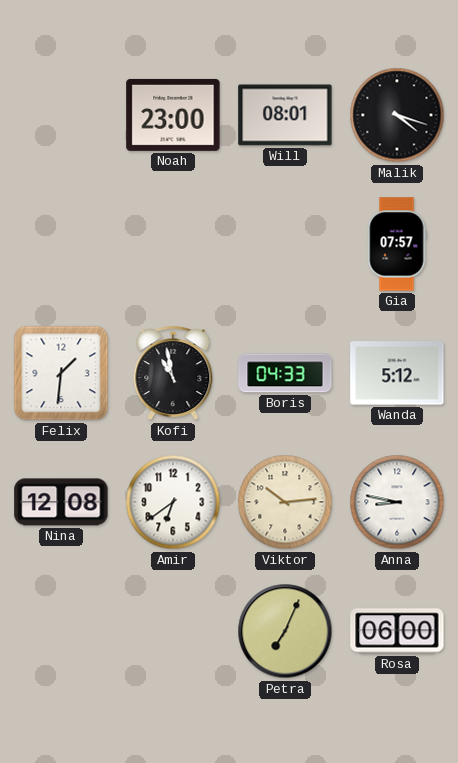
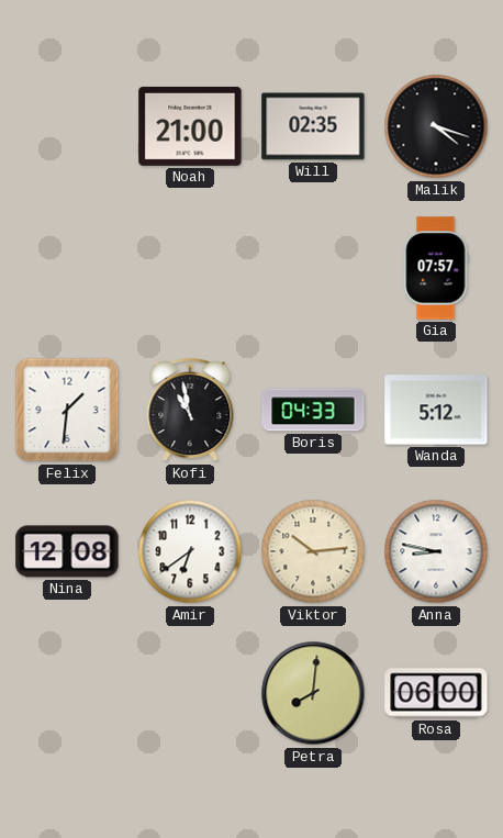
Noah: 23:00 -> 21:00
Will: 08:01 -> 02:35
Petra: 7:04 -> 8:01
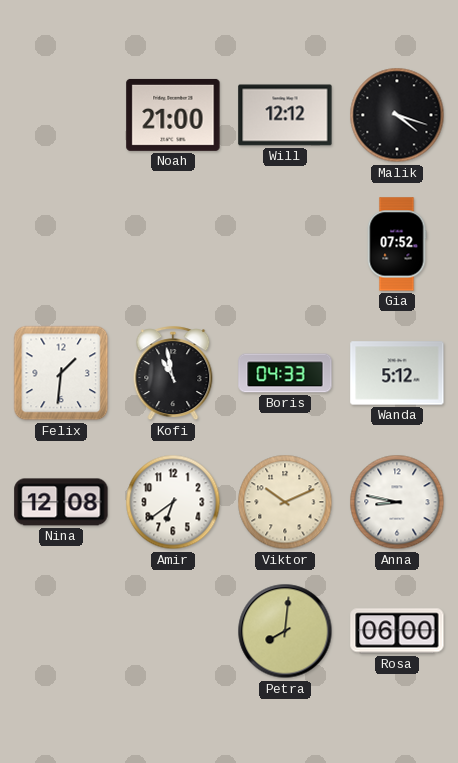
Will: 02:35 -> 12:12
Gia: 07:57 -> 07:52
Viktor: 10:14 -> 10:11
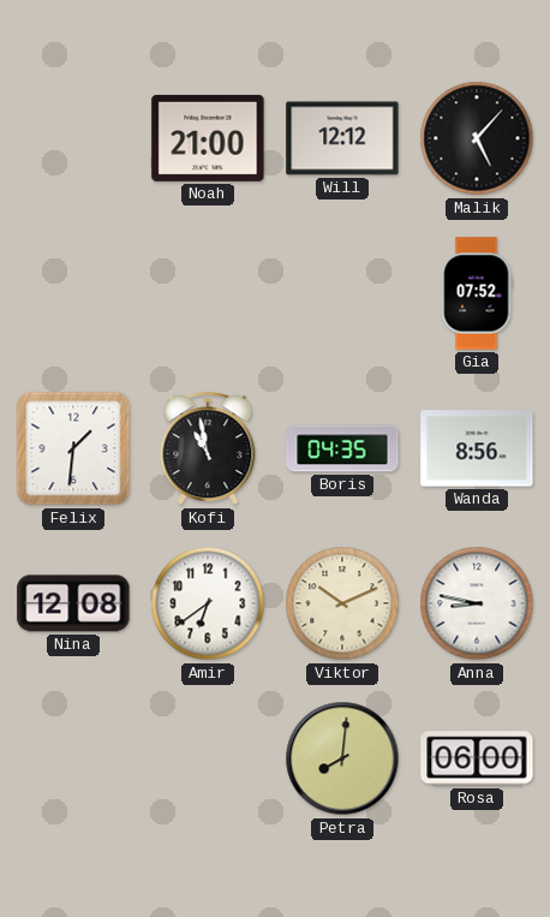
Malik: 4:18 -> 5:07
Boris: 04:33 -> 04:35
Wanda: 5:12 -> 8:56
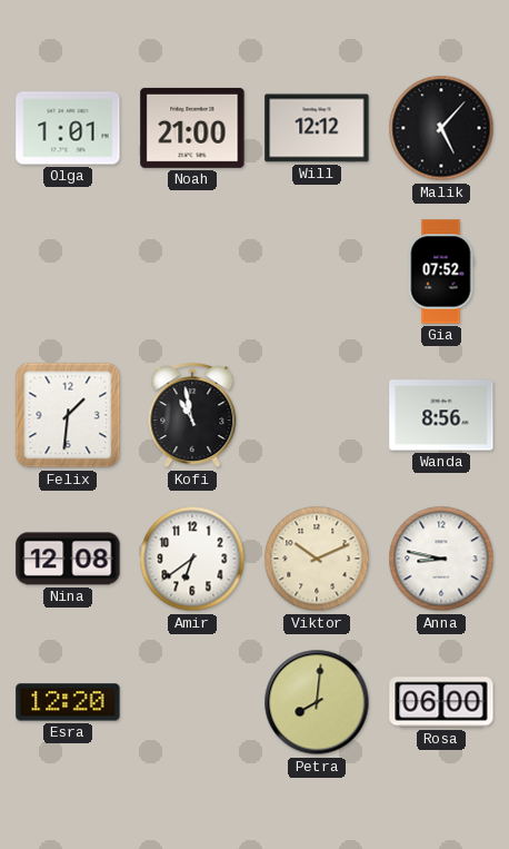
Olga: none -> 1:01
Boris: 04:35 -> none
Esra: none -> 12:20
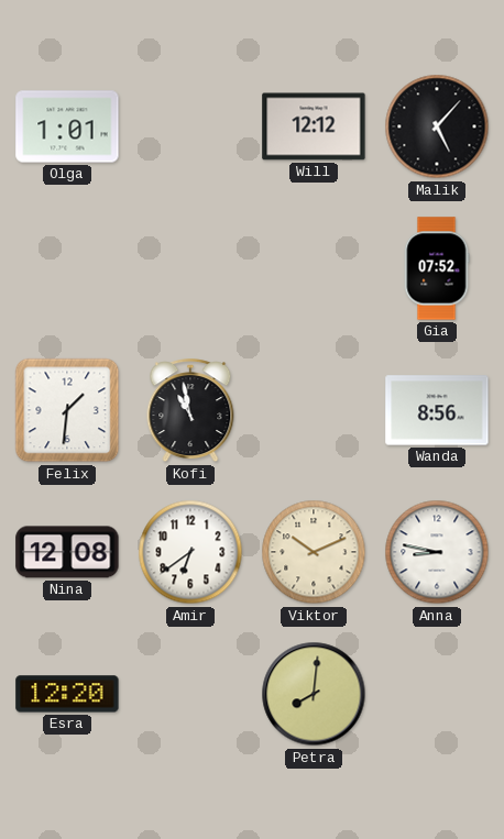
Noah: 21:00 -> none
Rosa: 06:00 -> none
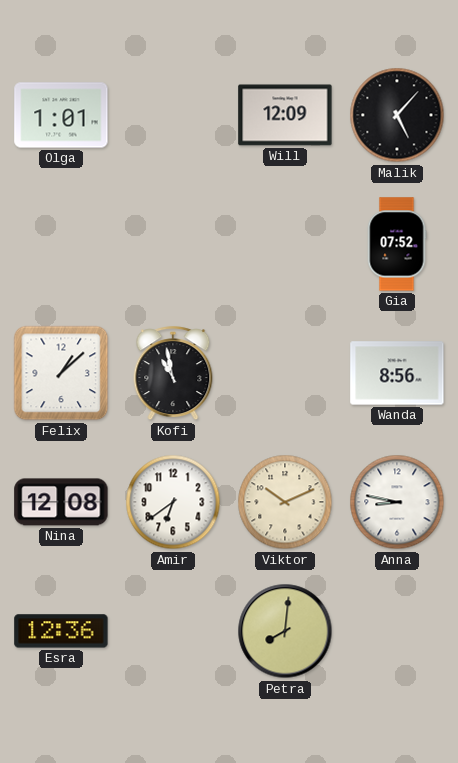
Will: 12:12 -> 12:09
Felix: 1:31 -> 1:08
Esra: 12:20 -> 12:36
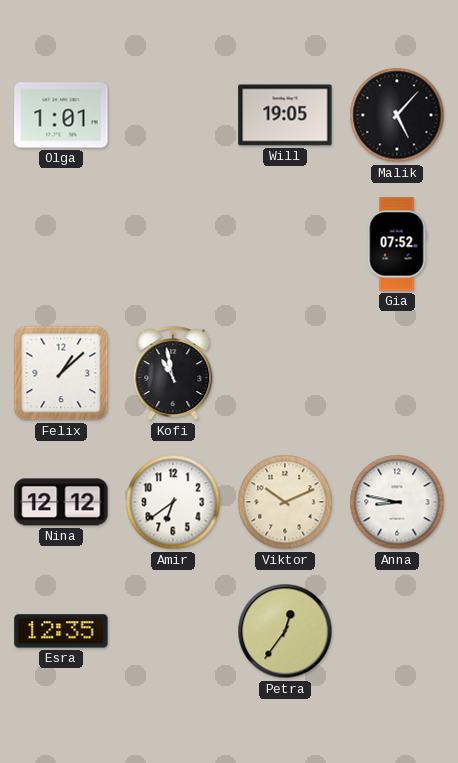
Will: 12:09 -> 19:05
Wanda: 8:56 -> none
Nina: 12:08 -> 12:12
Esra: 12:36 -> 12:35
Petra: 8:01 -> 12:36
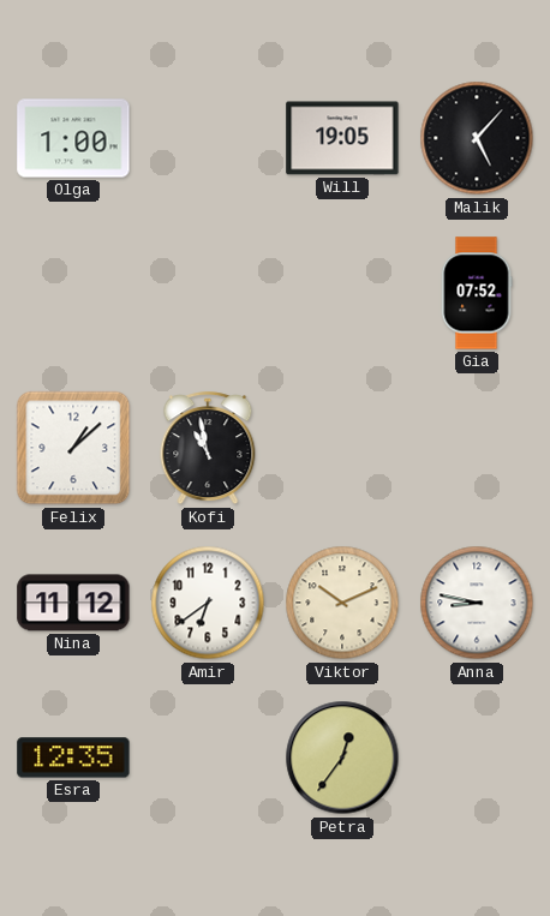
Olga: 1:01 -> 1:00
Nina: 12:12 -> 11:12
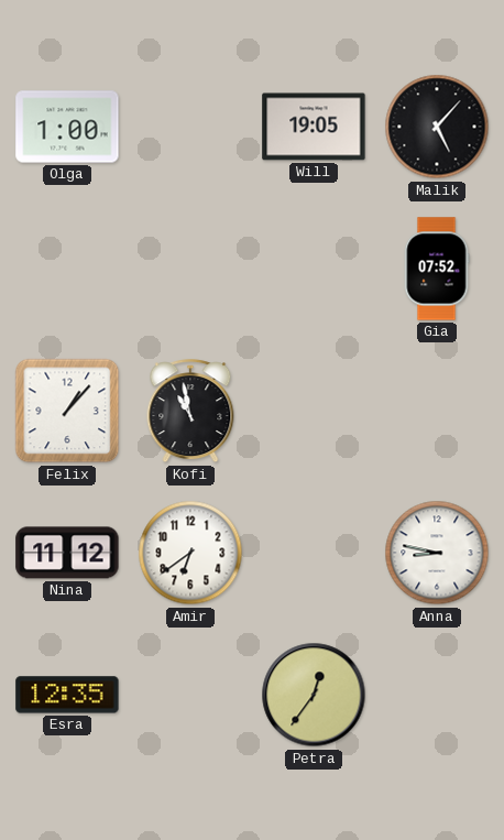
Felix: 1:08 -> 1:07
Viktor: 10:11 -> none
